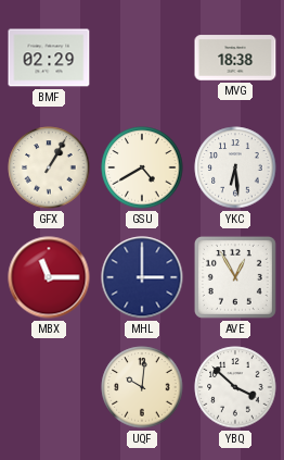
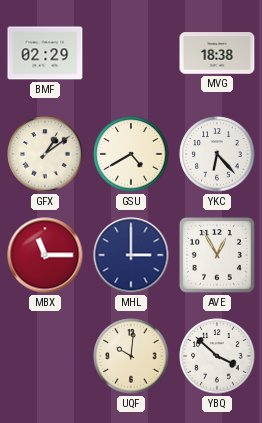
GFX: 1:05 -> 1:09
YKC: 6:29 -> 6:23
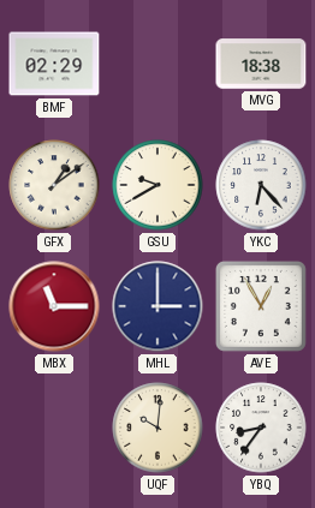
GSU: 4:40 -> 9:40
YBQ: 3:52 -> 8:36
